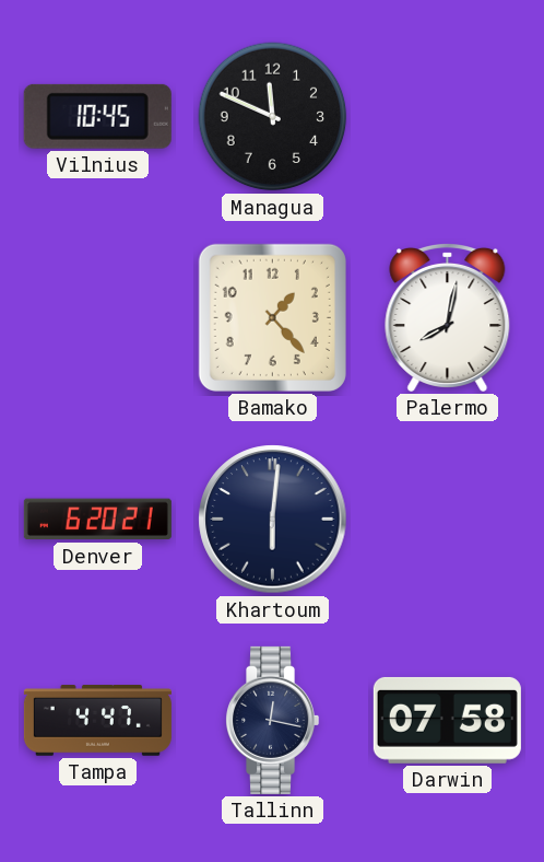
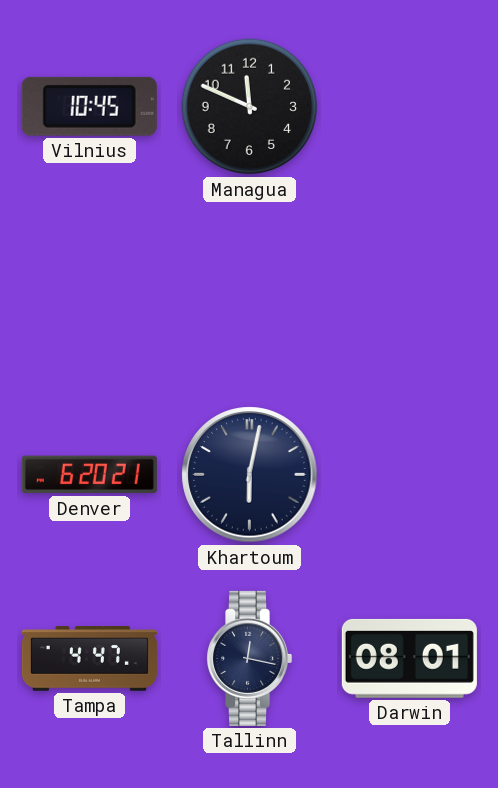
Bamako: 1:23 -> none
Palermo: 8:02 -> none
Khartoum: 6:01 -> 6:02
Darwin: 07:58 -> 08:01
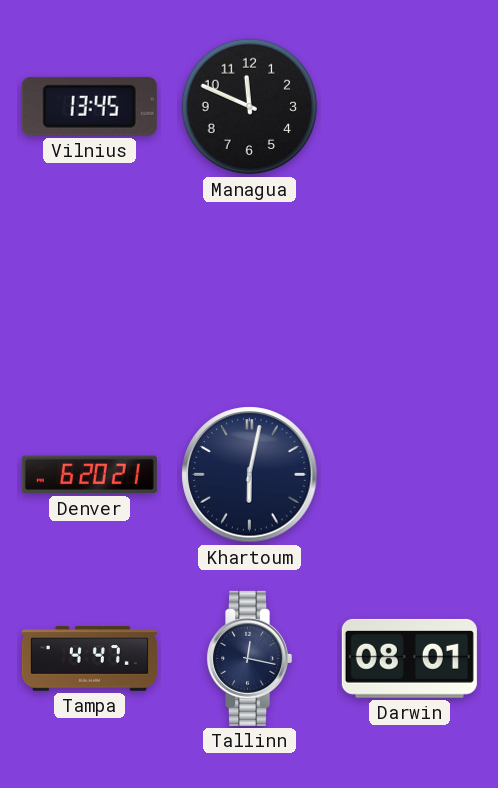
Vilnius: 10:45 -> 13:45
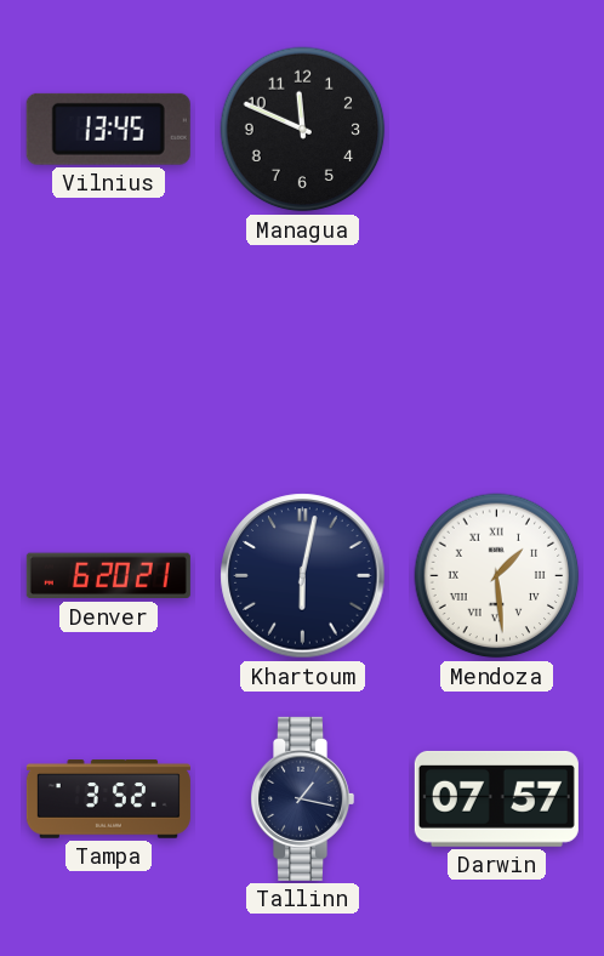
Mendoza: none -> 1:29
Tampa: 4:47 -> 3:52
Tallinn: 12:17 -> 1:17
Darwin: 08:01 -> 07:57
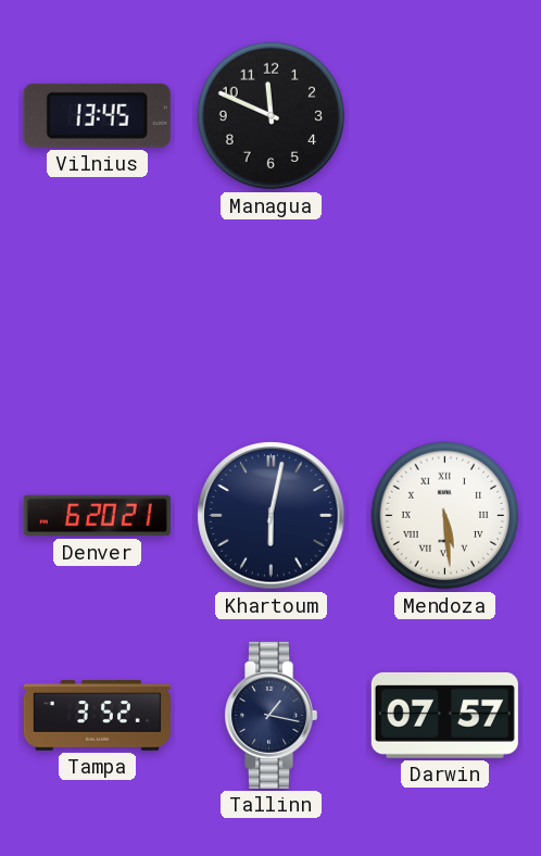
Mendoza: 1:29 -> 5:29
